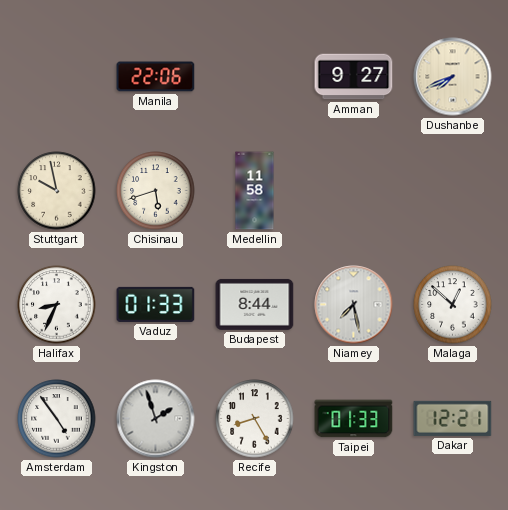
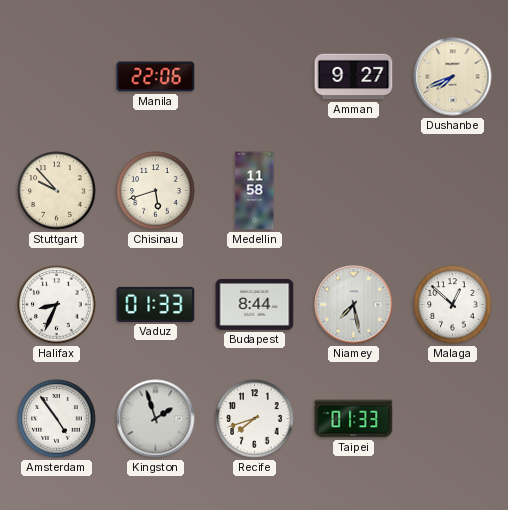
Stuttgart: 9:58 -> 9:53
Recife: 8:25 -> 7:42
Dakar: 12:21 -> none
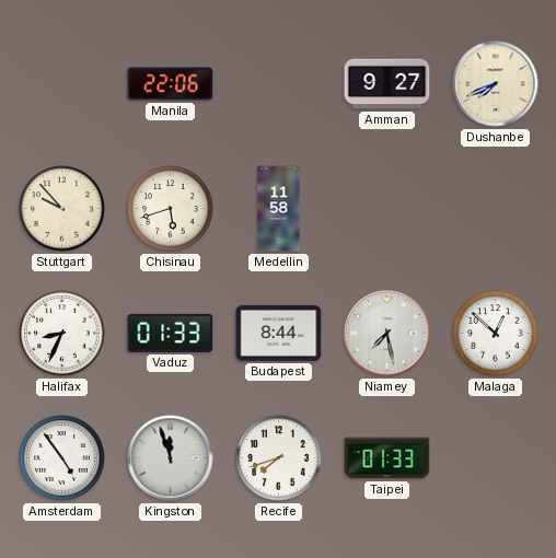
Kingston: 1:57 -> 11:57
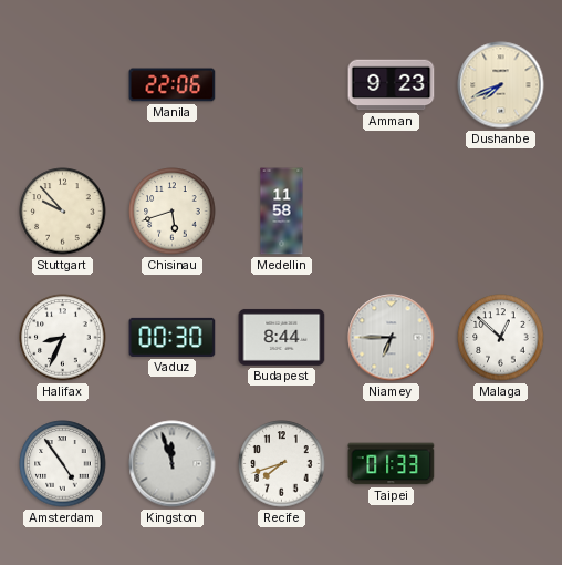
Amman: 9:27 -> 9:23
Vaduz: 01:33 -> 00:30
Niamey: 7:28 -> 6:45
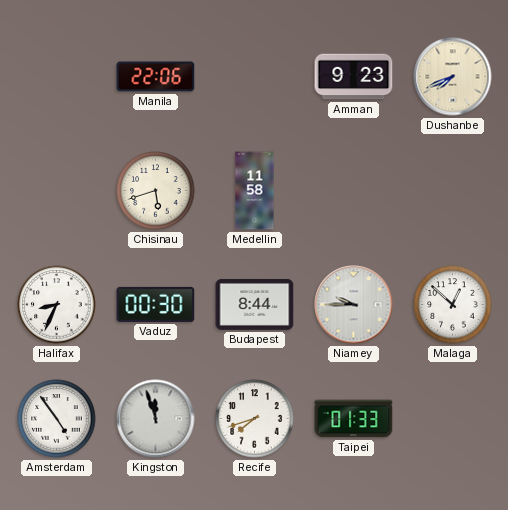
Stuttgart: 9:53 -> none
Niamey: 6:45 -> 9:45
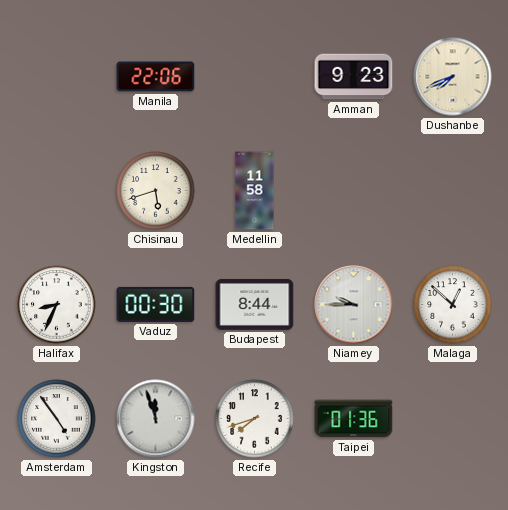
Taipei: 01:33 -> 01:36
